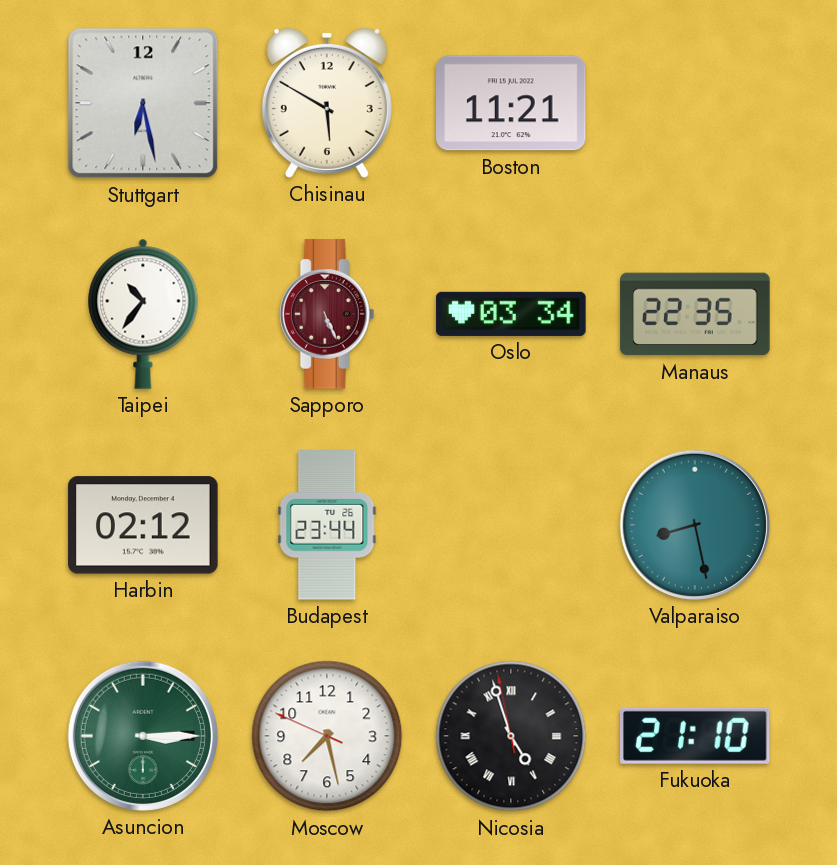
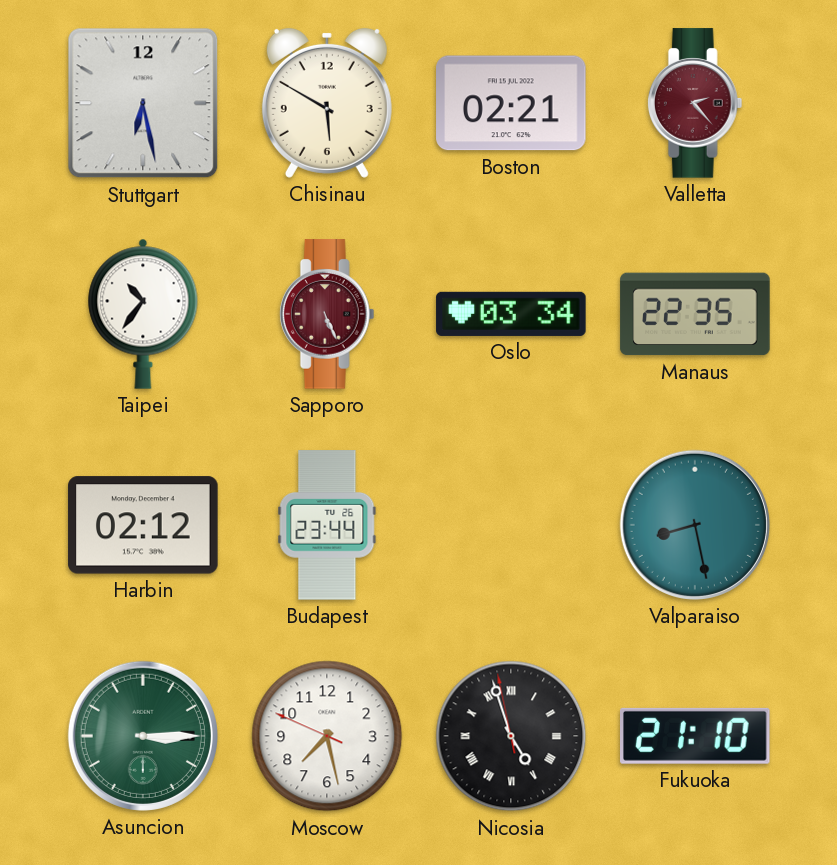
Boston: 11:21 -> 02:21
Valletta: none -> 2:23
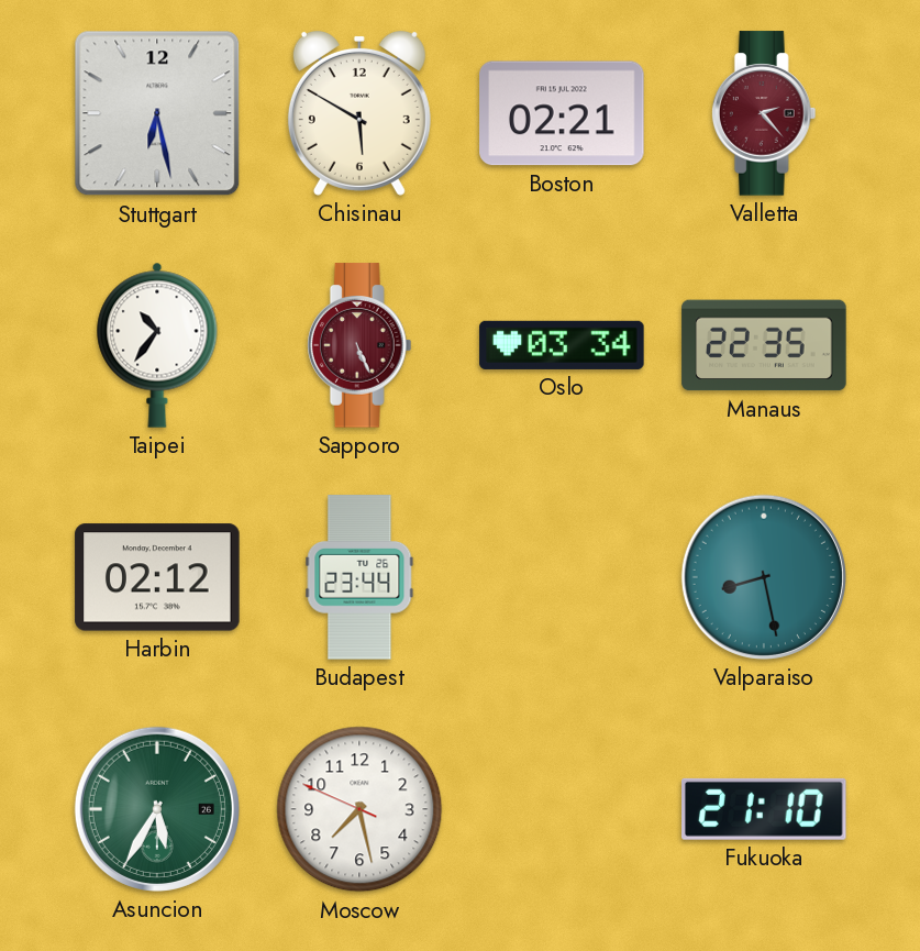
Asuncion: 3:15 -> 5:35
Nicosia: 4:56 -> none
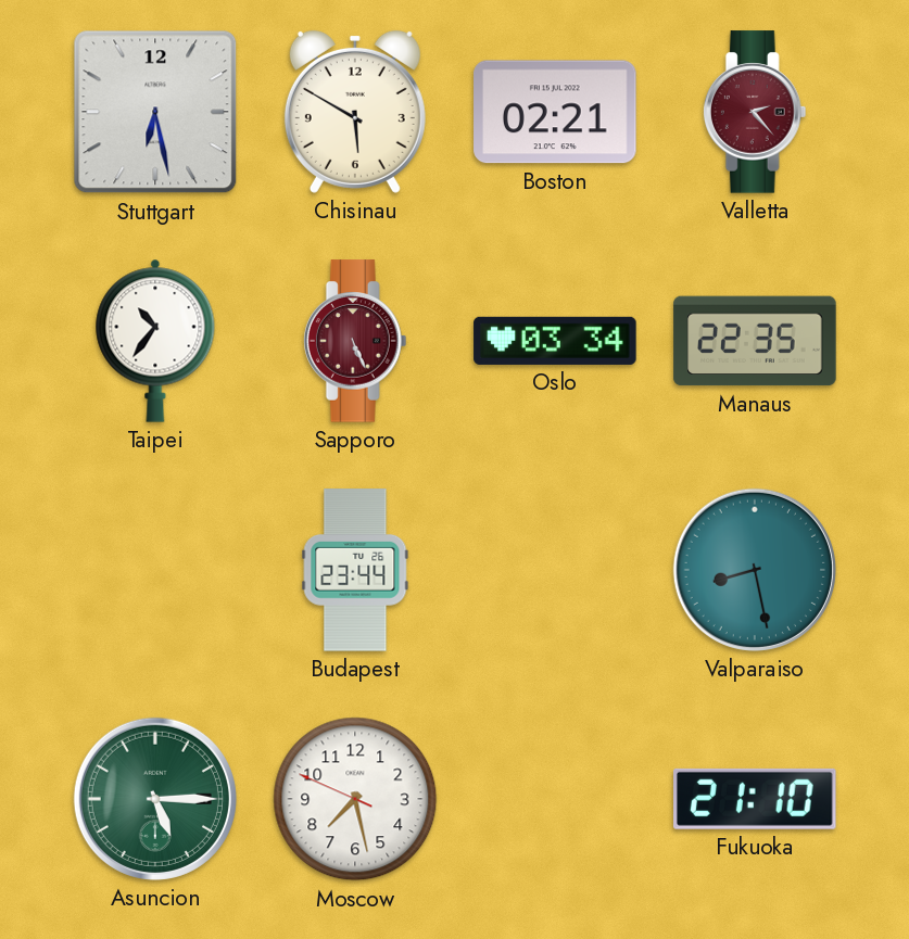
Harbin: 02:12 -> none
Asuncion: 5:35 -> 5:15
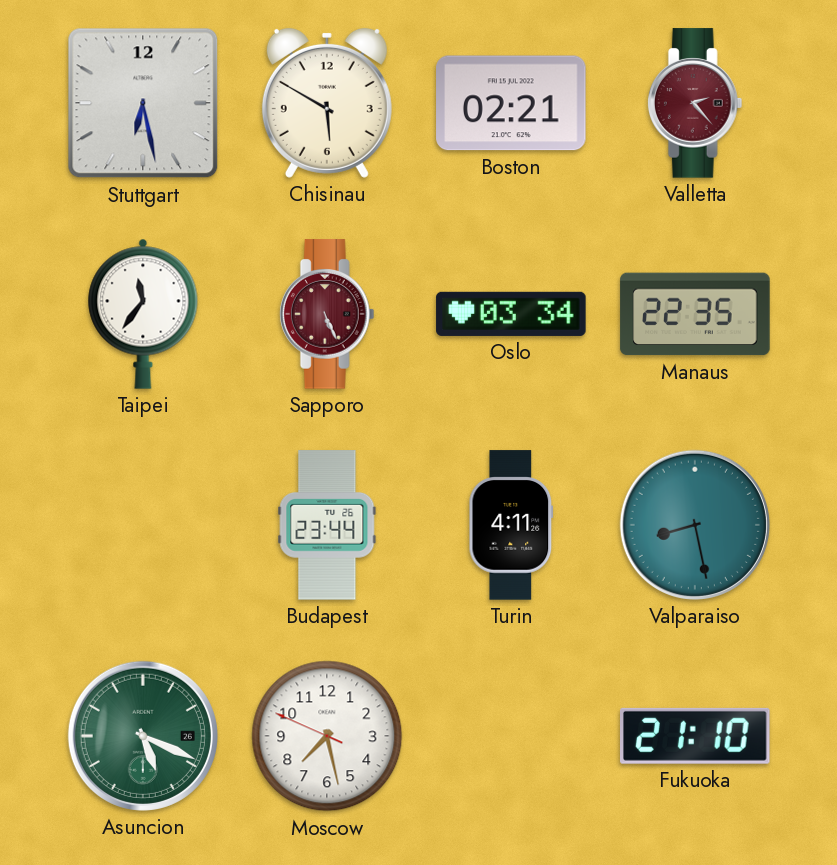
Taipei: 10:36 -> 11:36
Turin: none -> 4:11
Asuncion: 5:15 -> 5:19
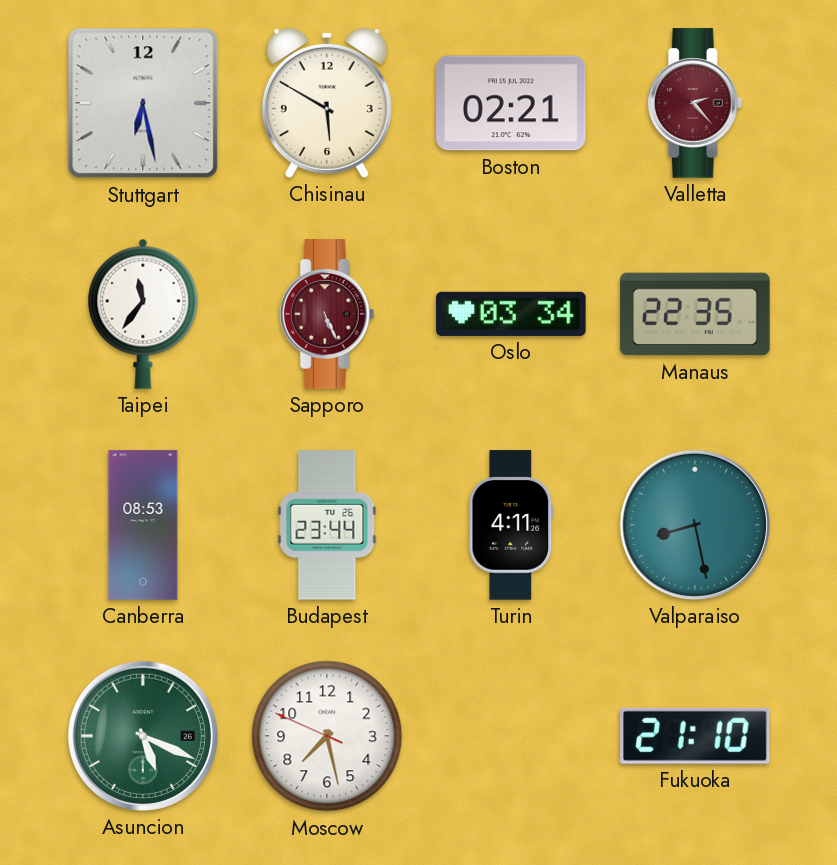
Canberra: none -> 08:53
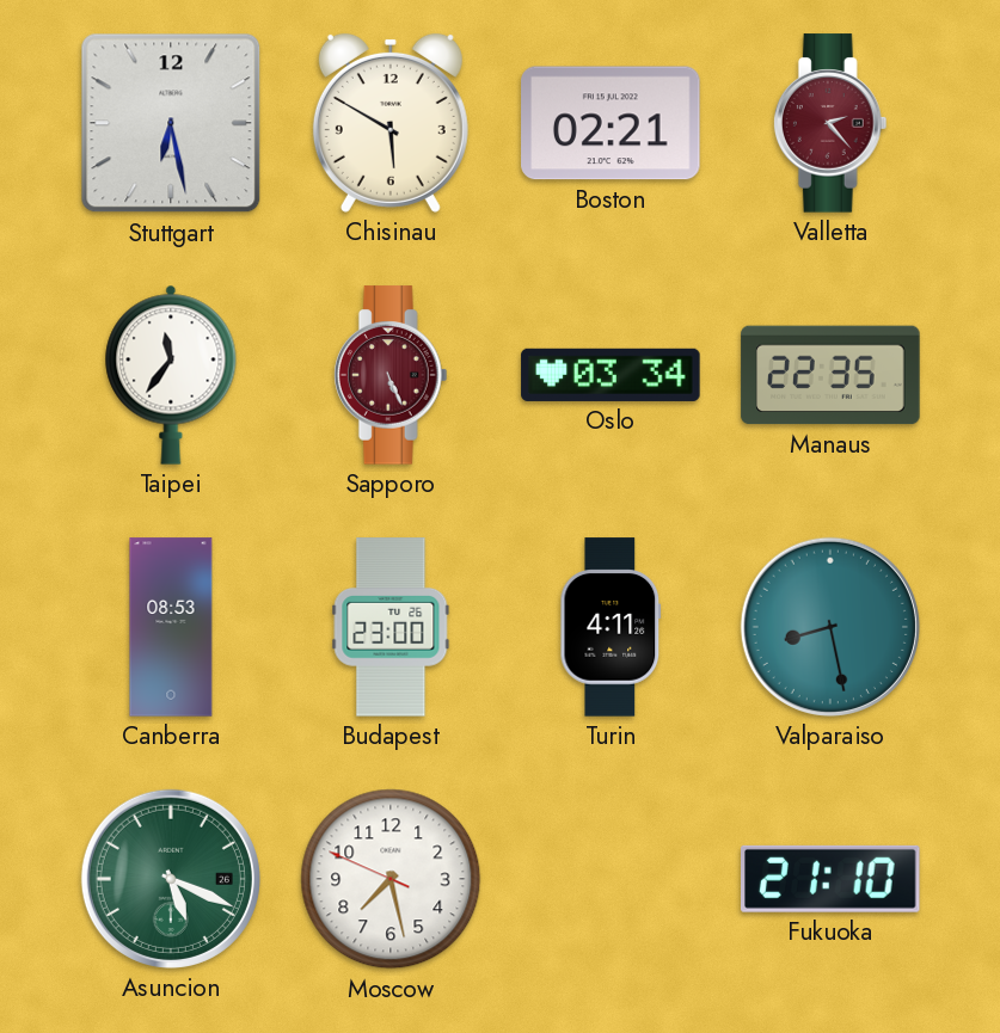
Budapest: 23:44 -> 23:00
